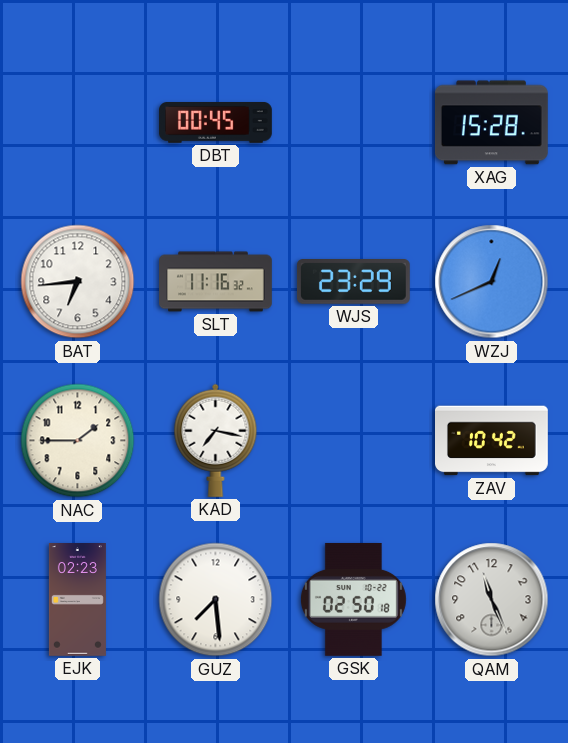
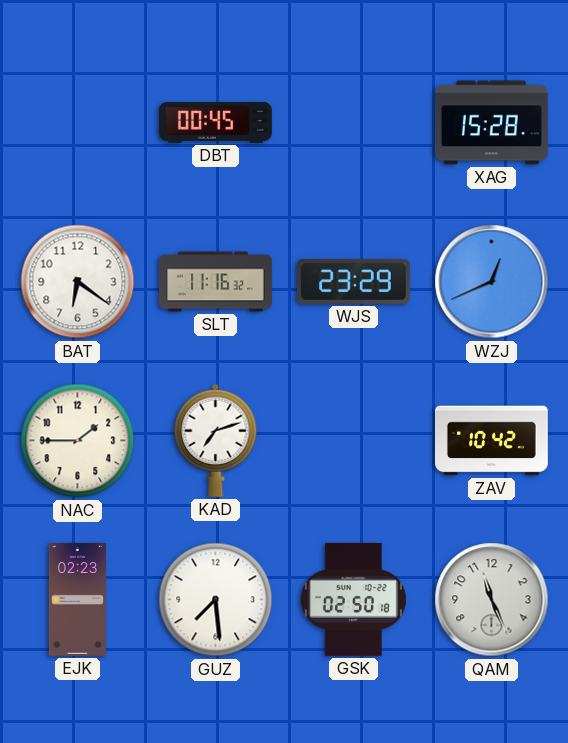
BAT: 6:44 -> 6:21
KAD: 7:17 -> 7:12
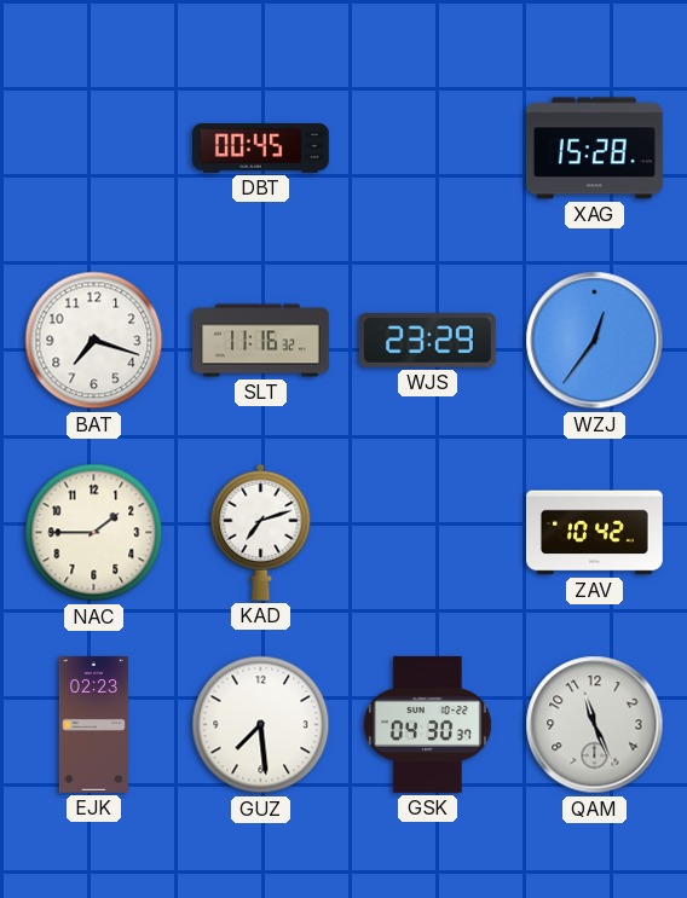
BAT: 6:21 -> 7:18
WZJ: 12:41 -> 12:36
GSK: 02:50 -> 04:30
